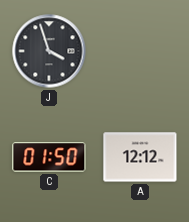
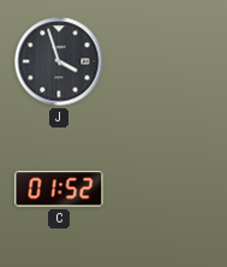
C: 01:50 -> 01:52
A: 12:12 -> none
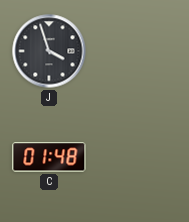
C: 01:52 -> 01:48
